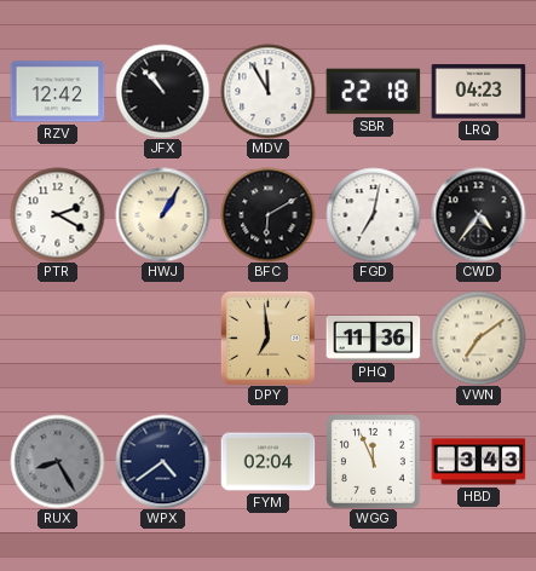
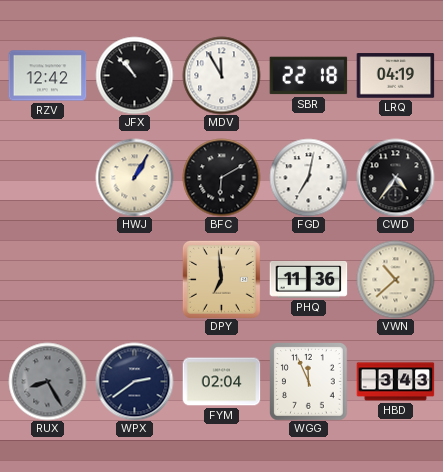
LRQ: 04:23 -> 04:19
PTR: 2:20 -> none
VWN: 7:09 -> 10:38
WPX: 4:39 -> 2:39
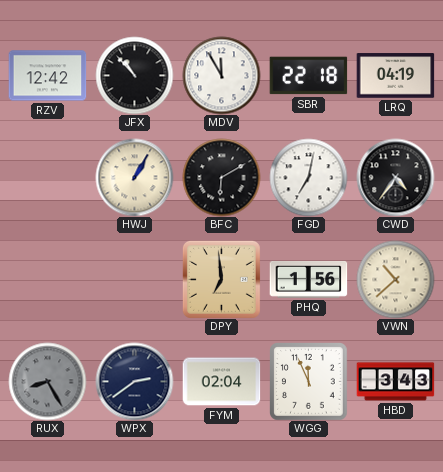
PHQ: 11:36 -> 1:56
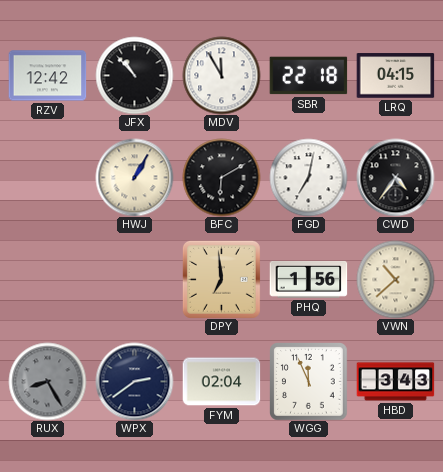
LRQ: 04:19 -> 04:15
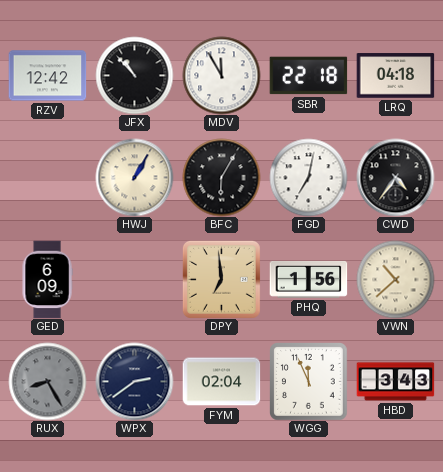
LRQ: 04:15 -> 04:18
BFC: 6:10 -> 6:05
GED: none -> 6:09
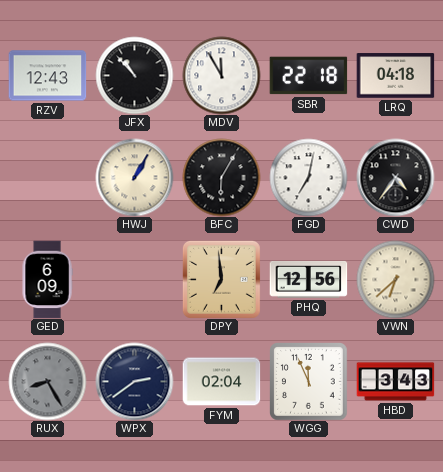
RZV: 12:42 -> 12:43
PHQ: 1:56 -> 12:56
VWN: 10:38 -> 6:38
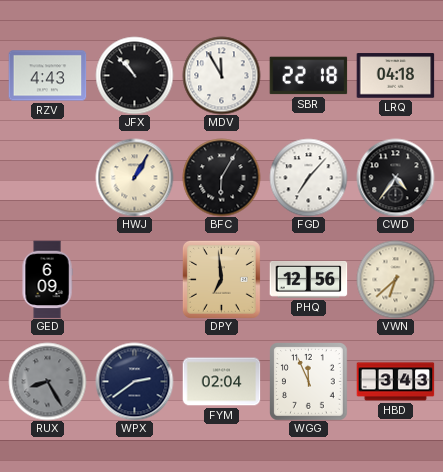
RZV: 12:43 -> 4:43
FGD: 7:02 -> 7:07
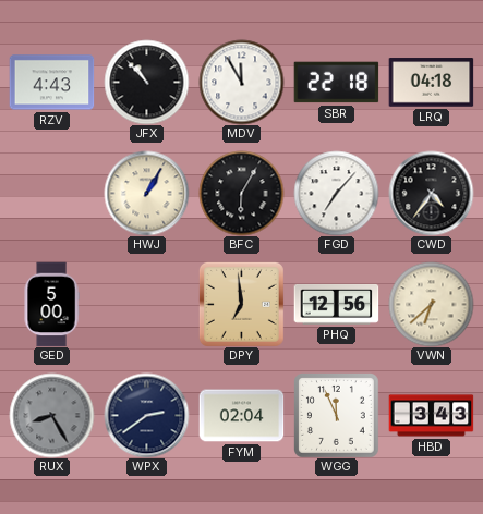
GED: 6:09 -> 5:00
